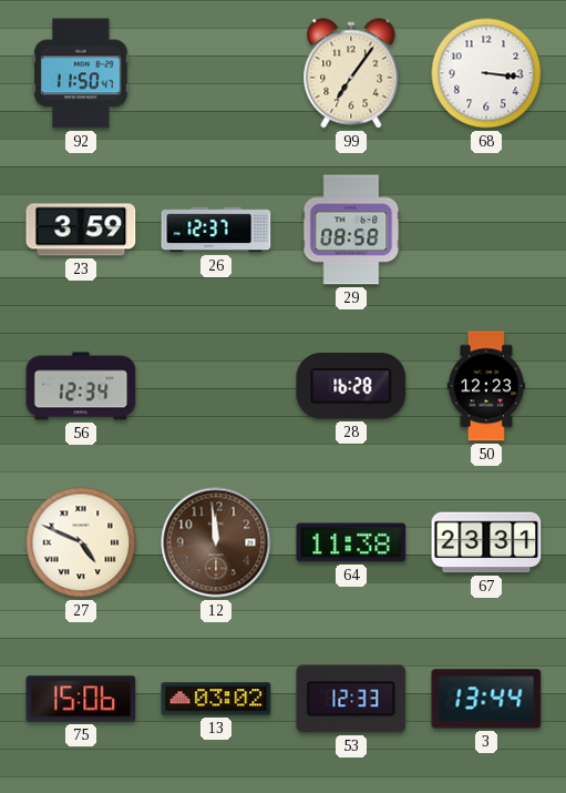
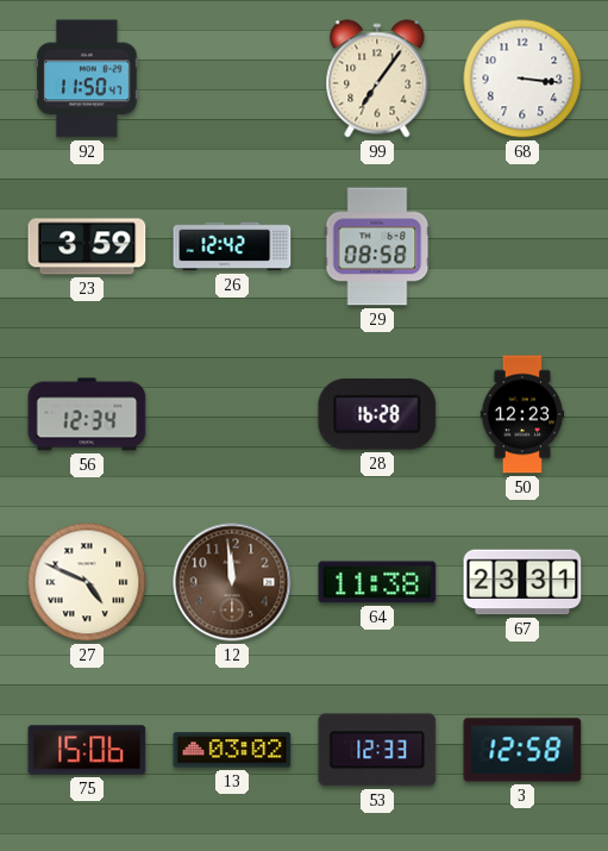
26: 12:37 -> 12:42
3: 13:44 -> 12:58
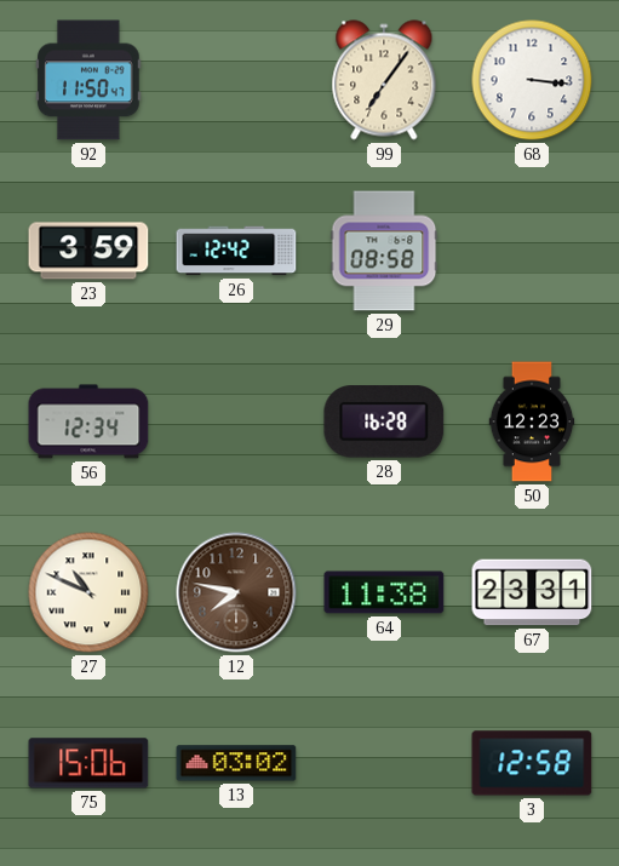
27: 4:49 -> 10:49
12: 11:59 -> 7:47
53: 12:33 -> none
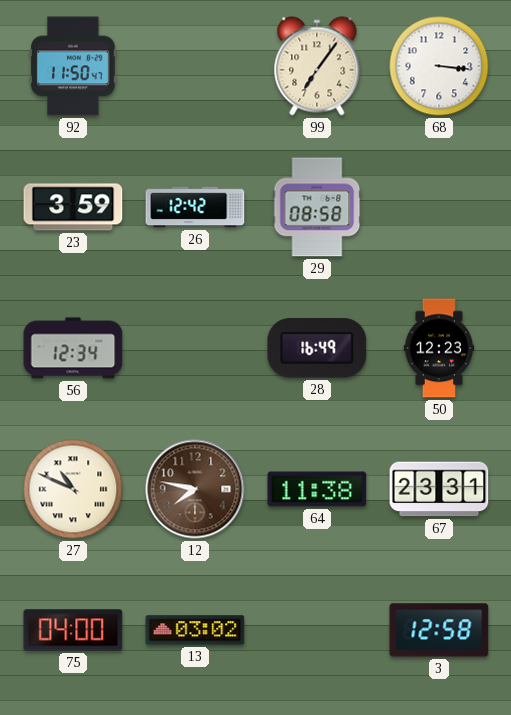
28: 16:28 -> 16:49
75: 15:06 -> 04:00
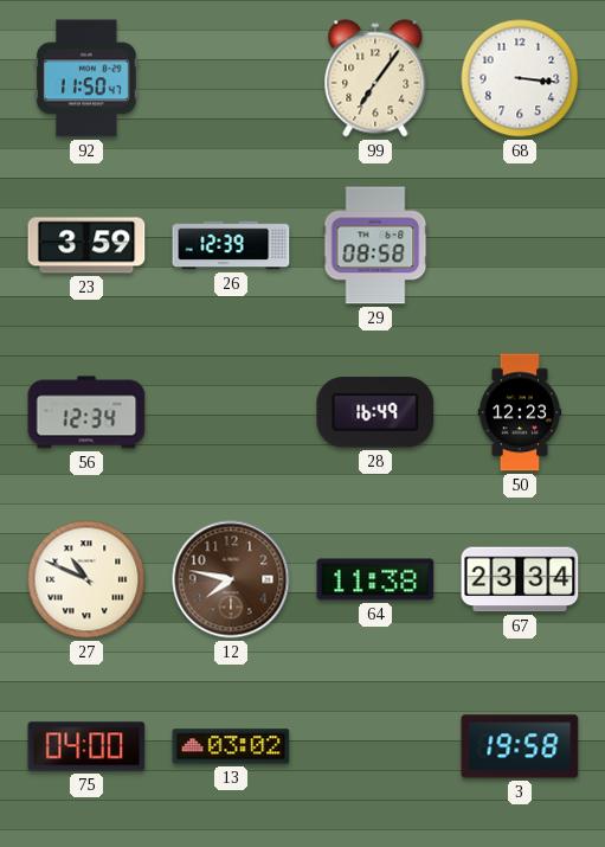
26: 12:42 -> 12:39
67: 23:31 -> 23:34
3: 12:58 -> 19:58
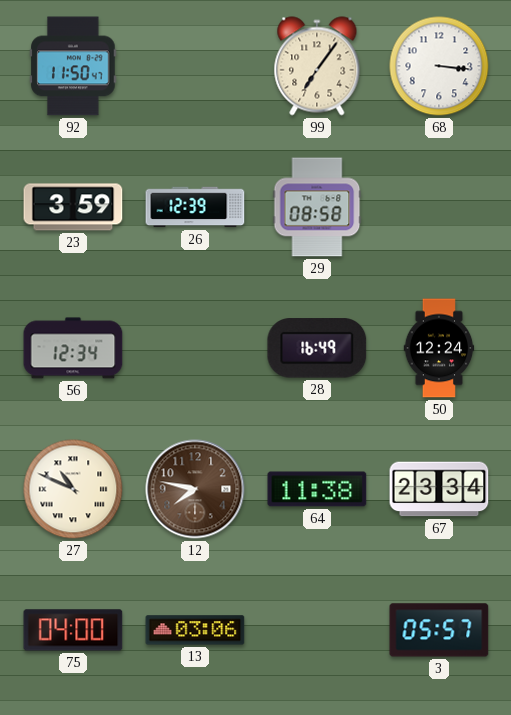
50: 12:23 -> 12:24
13: 03:02 -> 03:06
3: 19:58 -> 05:57
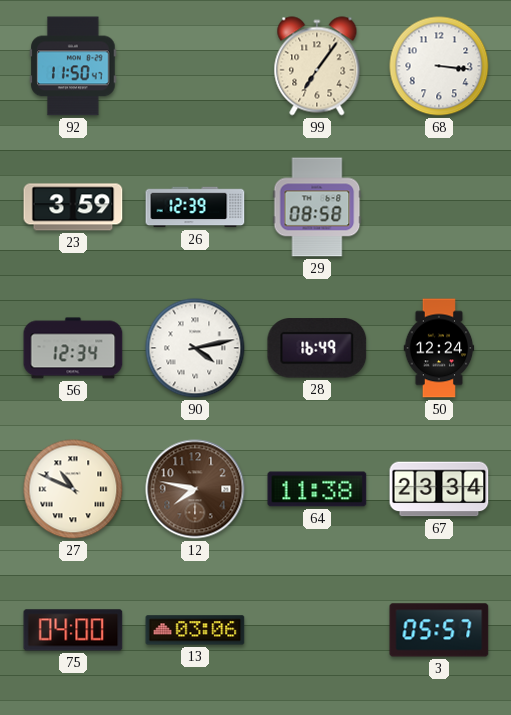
90: none -> 4:13
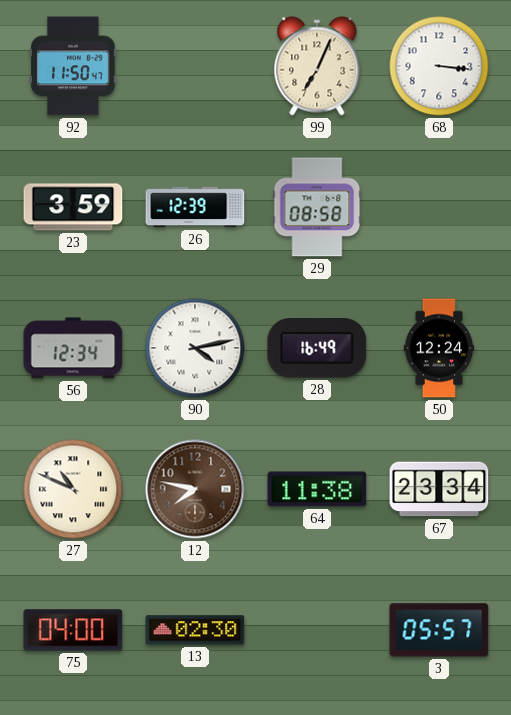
99: 7:06 -> 7:04
13: 03:06 -> 02:30
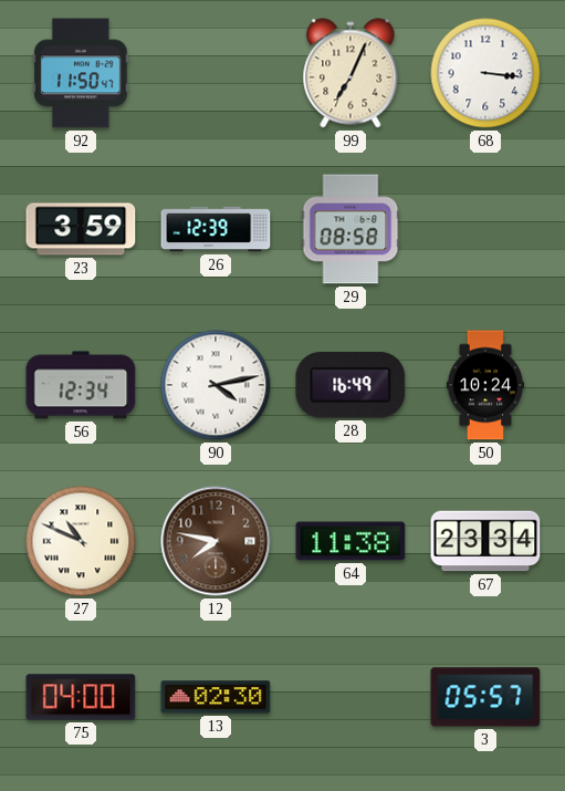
50: 12:24 -> 10:24
